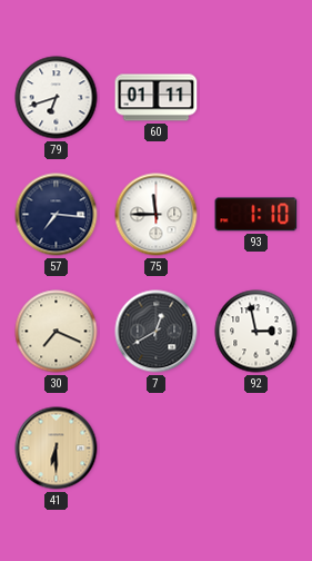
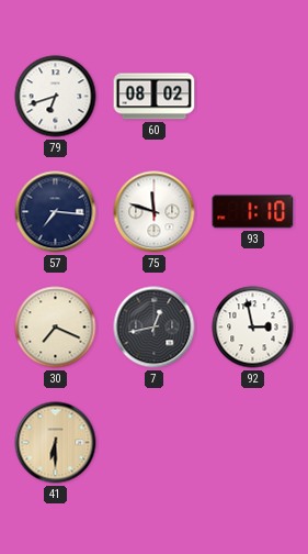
60: 01:11 -> 08:02
75: 11:45 -> 11:48
7: 12:40 -> 12:43
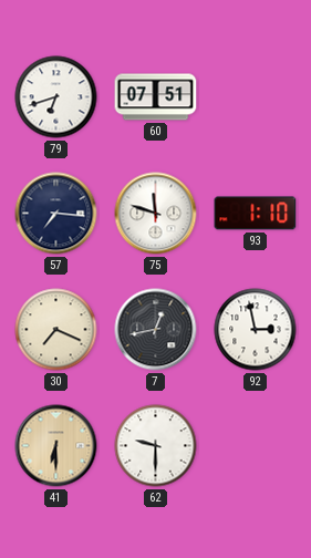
60: 08:02 -> 07:51
62: none -> 9:30
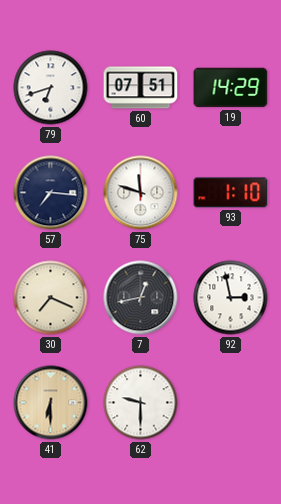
19: none -> 14:29
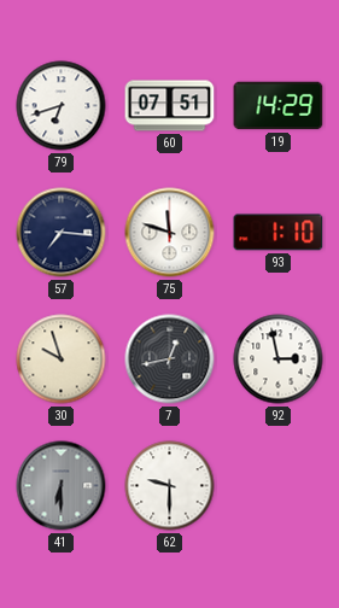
30: 7:19 -> 9:57
41 dial: champagne -> grey
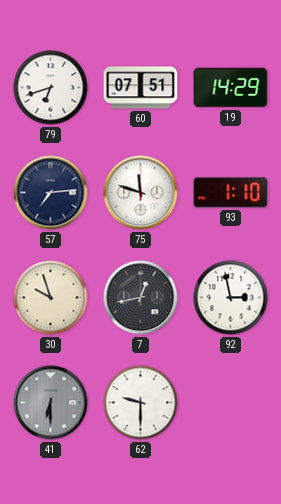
57: 7:16 -> 7:14
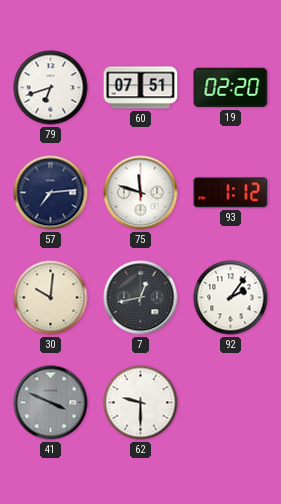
19: 14:29 -> 02:20
93: 1:10 -> 1:12
30: 9:57 -> 10:01
92: 2:58 -> 2:06
41: 6:30 -> 3:49
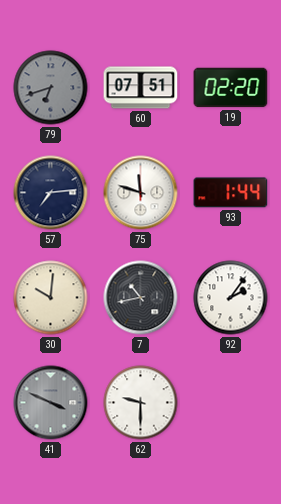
79 dial: white -> grey
93: 1:12 -> 1:44
7: 12:43 -> 10:43
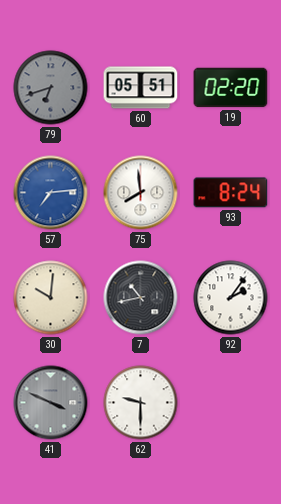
60: 07:51 -> 05:51
57 dial: navy -> blue
75: 11:48 -> 7:59
93: 1:44 -> 8:24
